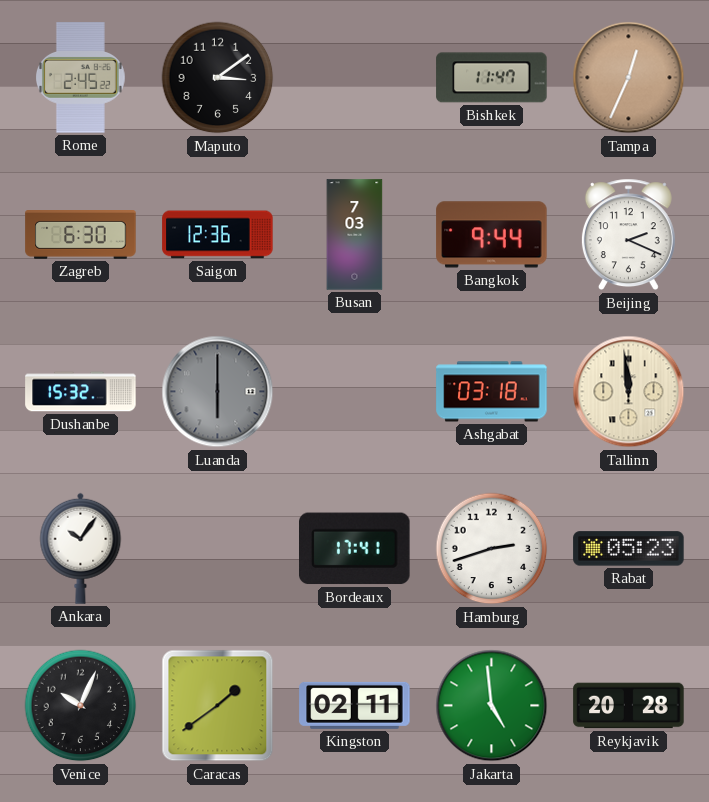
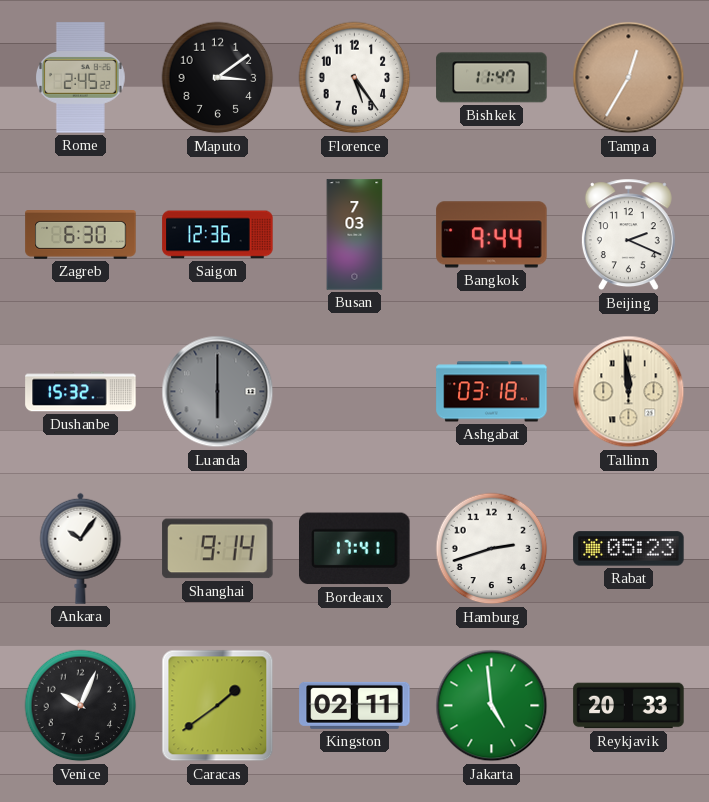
Florence: none -> 5:24
Tampa: 12:34 -> 12:35
Shanghai: none -> 9:14
Reykjavik: 20:28 -> 20:33
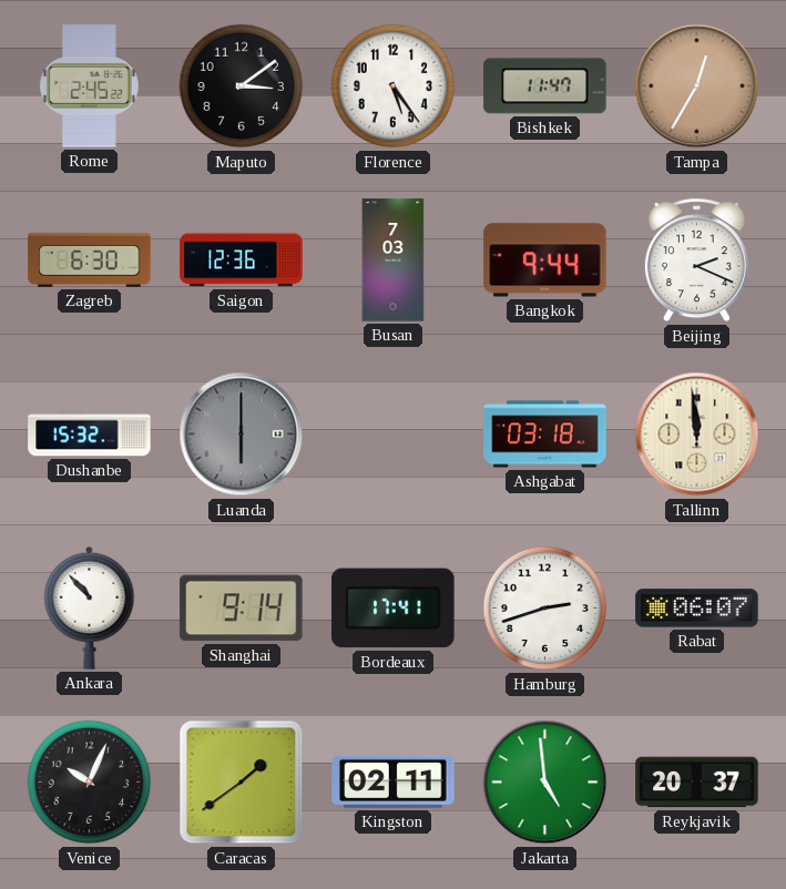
Ankara: 10:06 -> 10:53
Rabat: 05:23 -> 06:07
Reykjavik: 20:33 -> 20:37
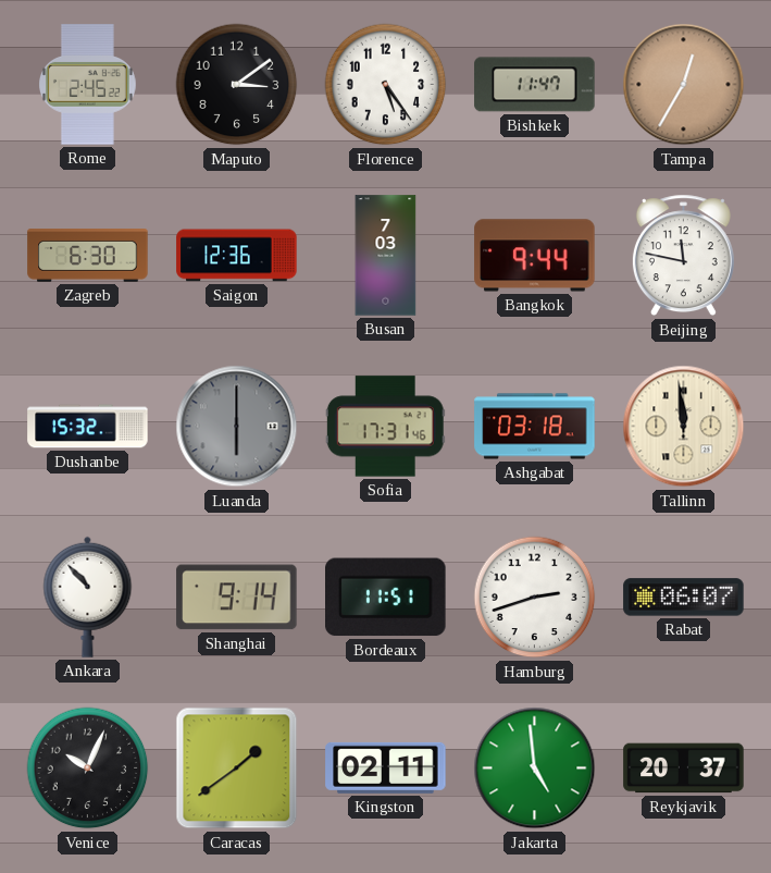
Beijing: 2:19 -> 11:47
Sofia: none -> 17:31
Bordeaux: 17:41 -> 11:51
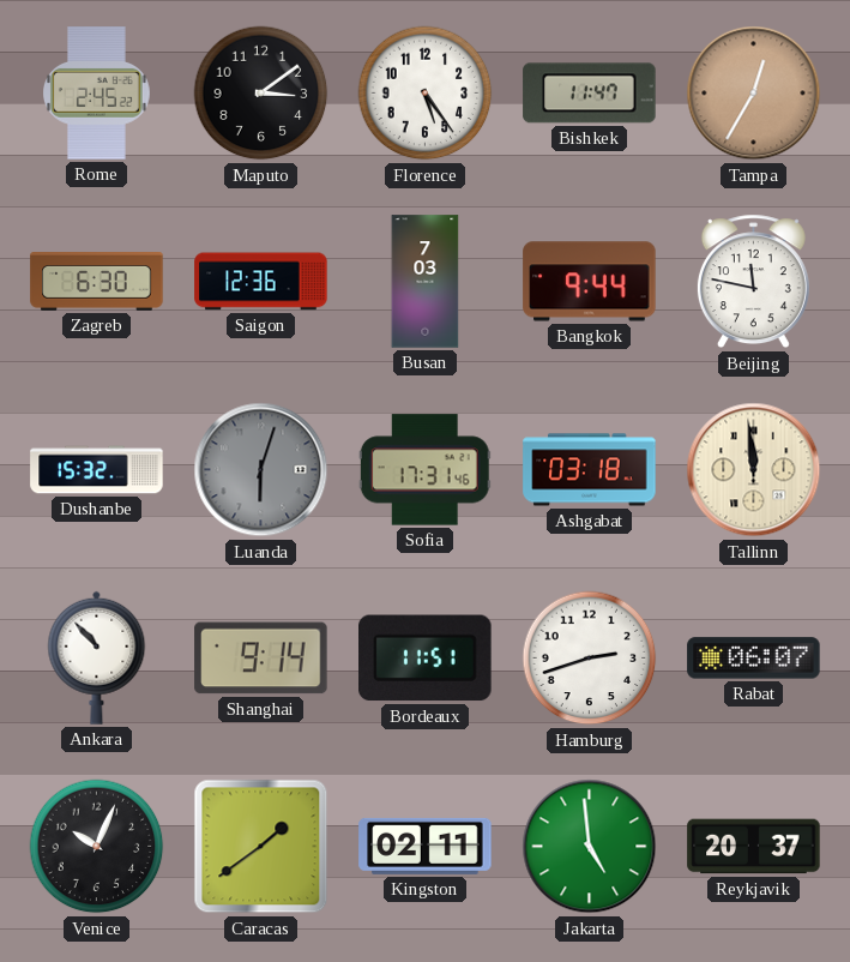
Luanda: 6:00 -> 6:03
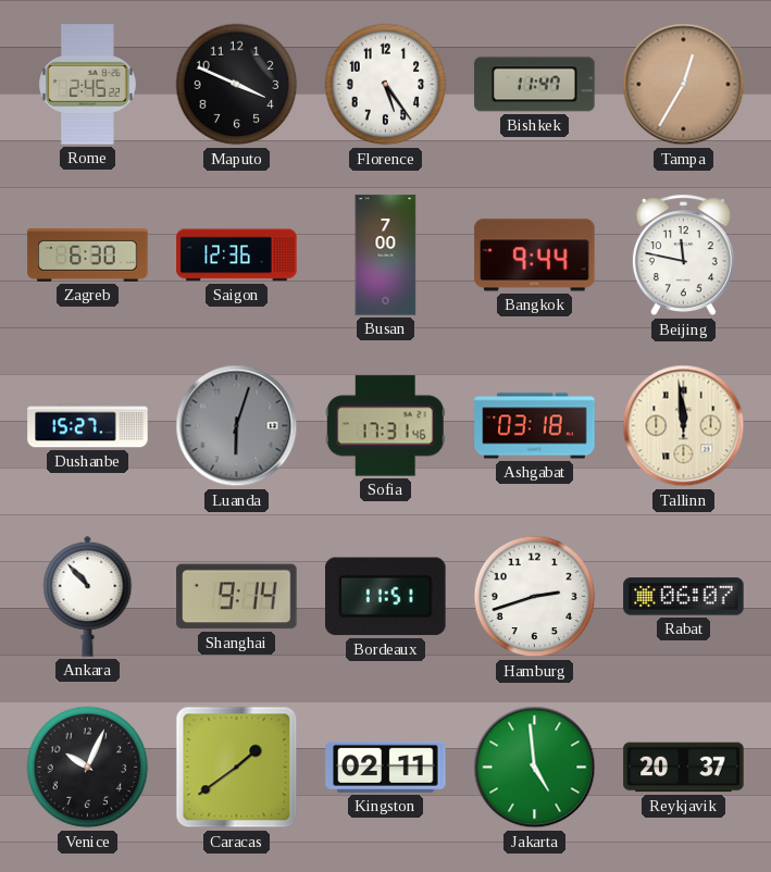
Maputo: 3:09 -> 3:49
Busan: 7:03 -> 7:00
Dushanbe: 15:32 -> 15:27
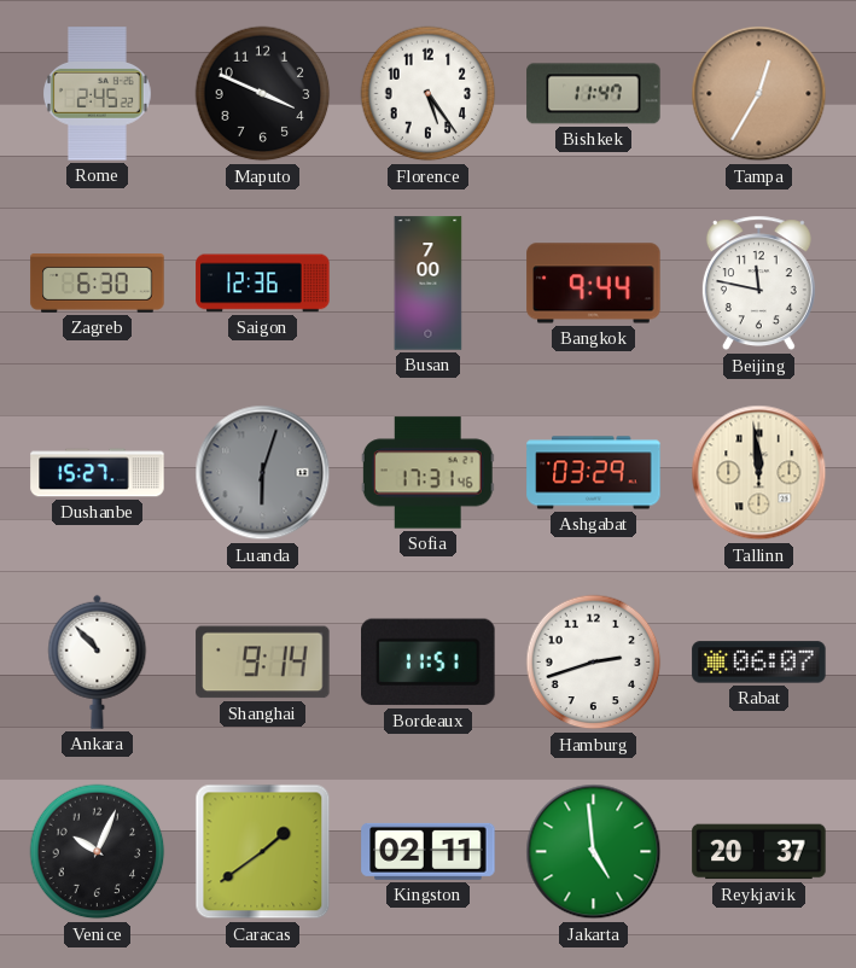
Ashgabat: 03:18 -> 03:29
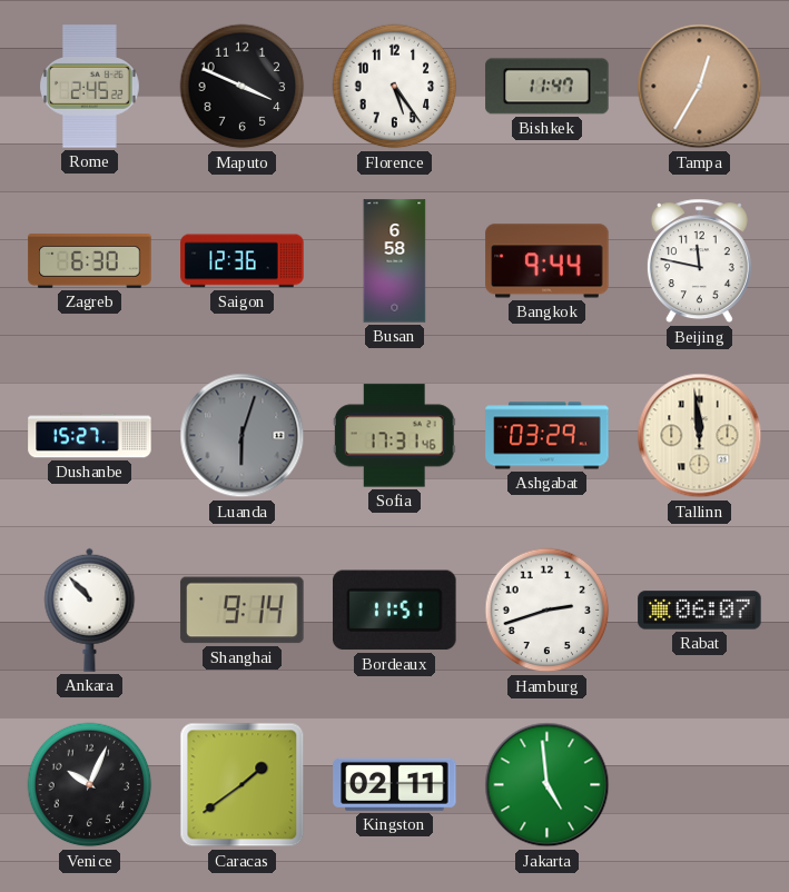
Busan: 7:00 -> 6:58
Reykjavik: 20:37 -> none
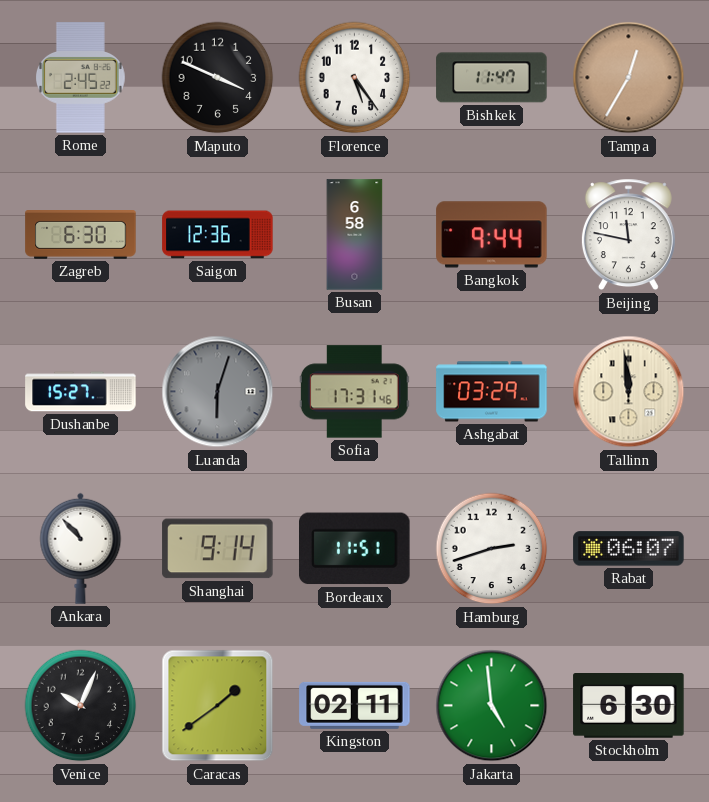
Stockholm: none -> 6:30
